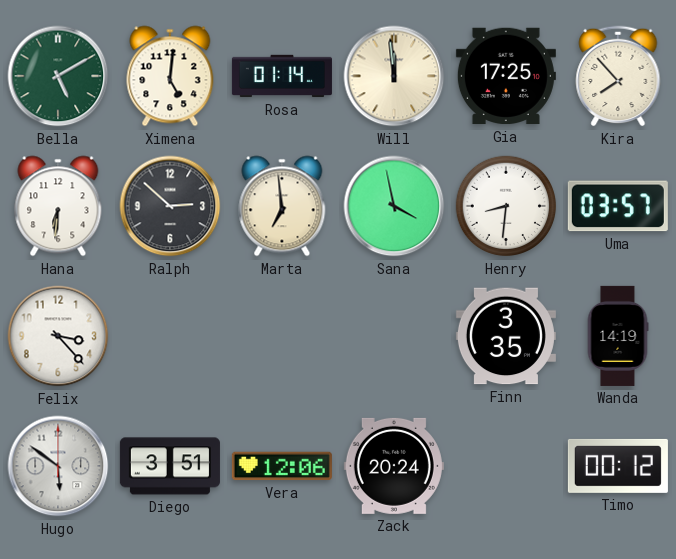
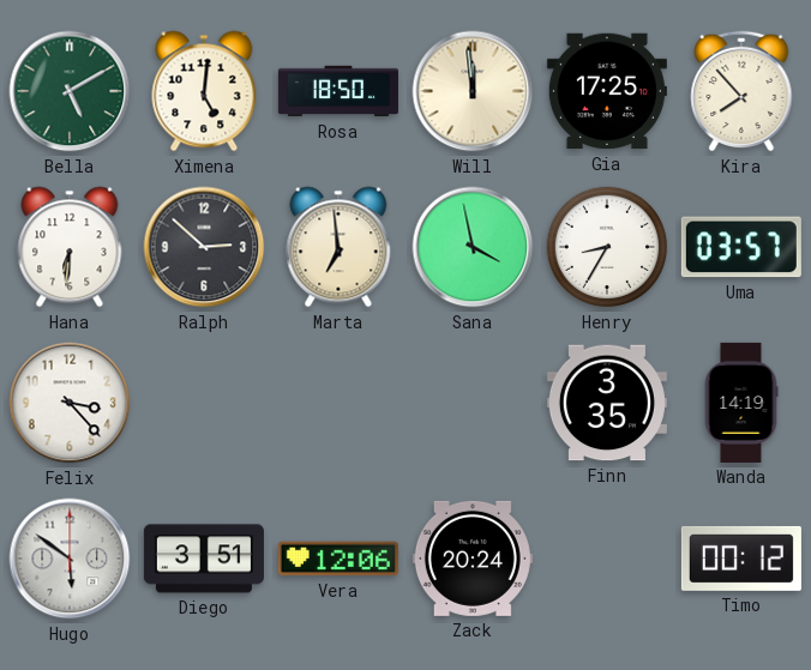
Rosa: 01:14 -> 18:50
Henry: 8:31 -> 8:35
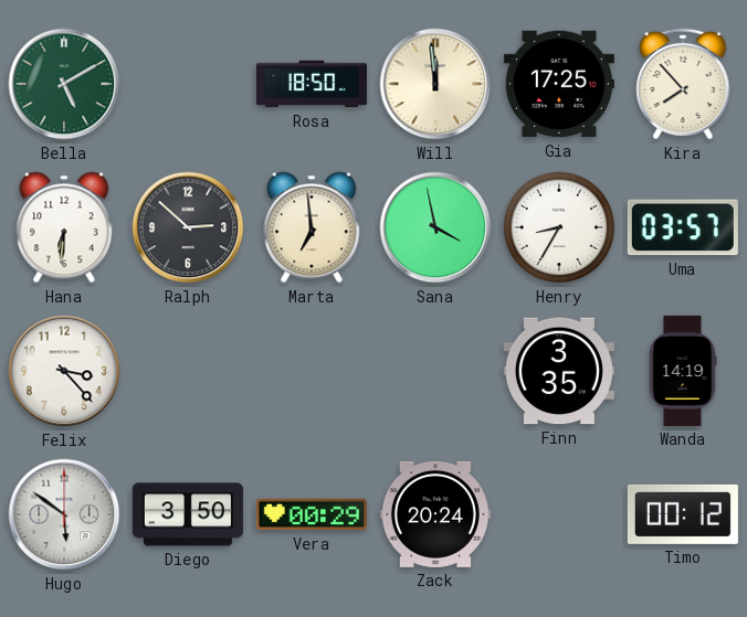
Ximena: 5:01 -> none
Diego: 3:51 -> 3:50
Vera: 12:06 -> 00:29
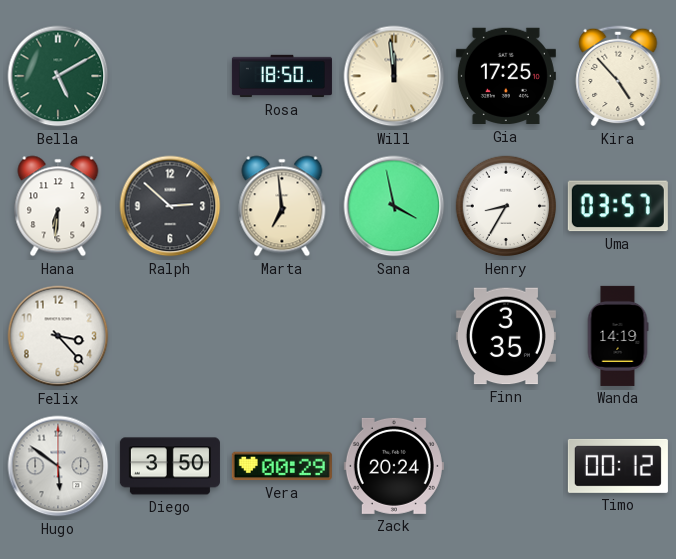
Kira: 7:53 -> 4:53
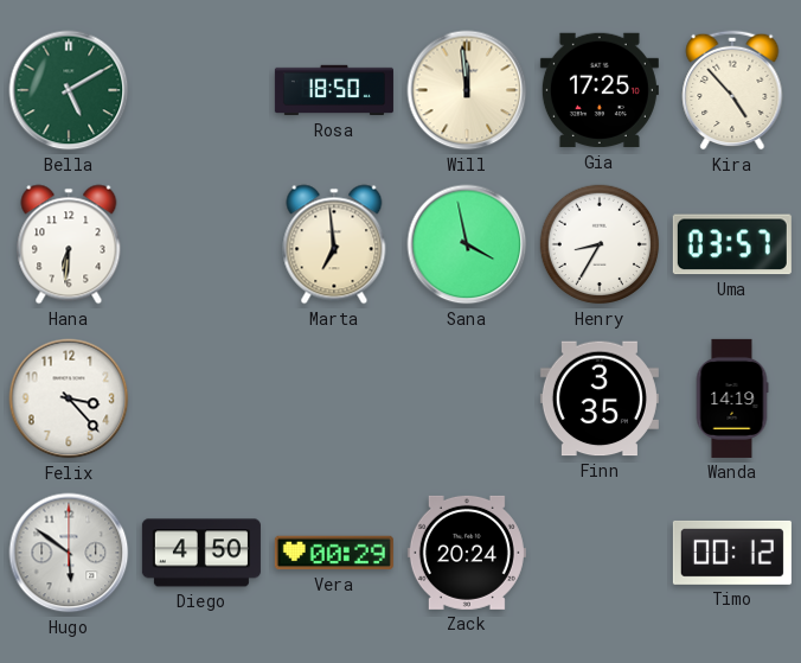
Ralph: 2:52 -> none
Diego: 3:50 -> 4:50
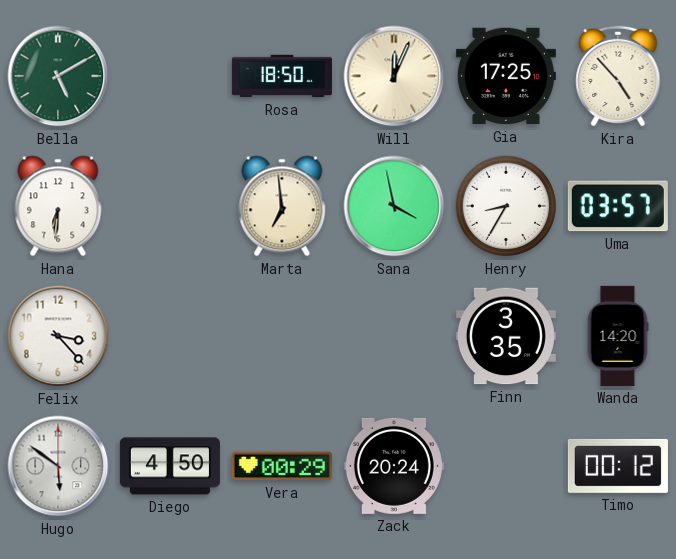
Will: 11:59 -> 12:04
Wanda: 14:19 -> 14:20
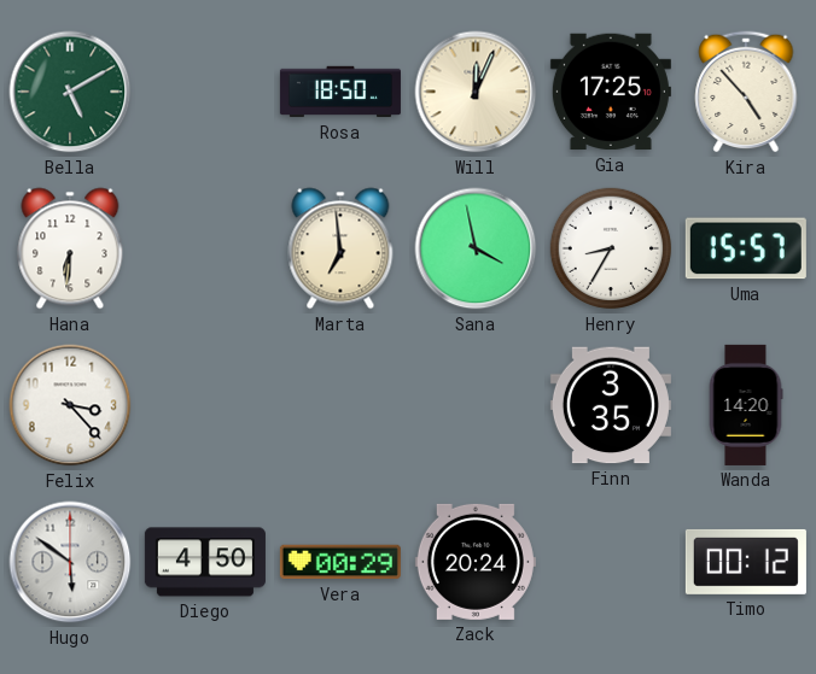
Uma: 03:57 -> 15:57
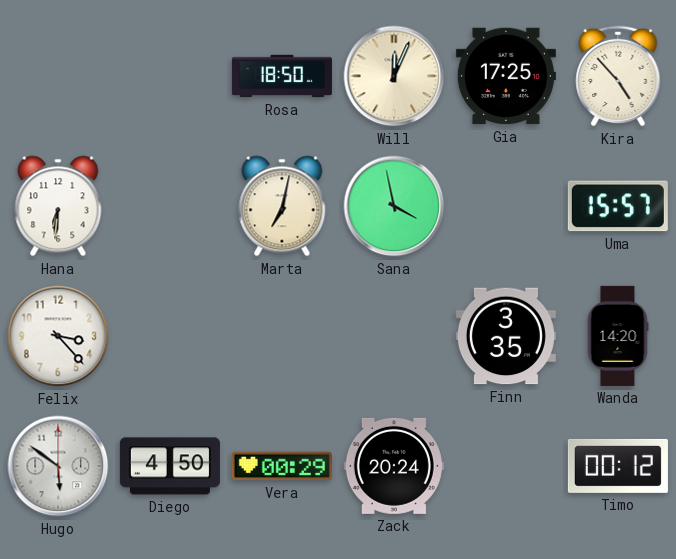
Bella: 5:10 -> none
Marta: 6:59 -> 7:02
Henry: 8:35 -> none
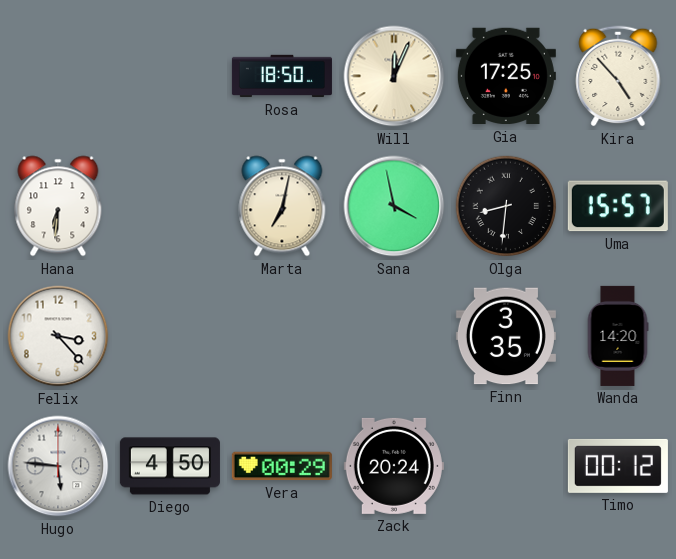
Olga: none -> 8:31
Hugo: 5:51 -> 5:46
